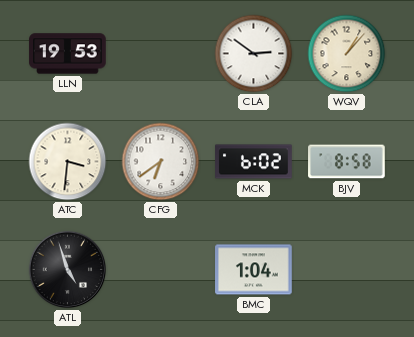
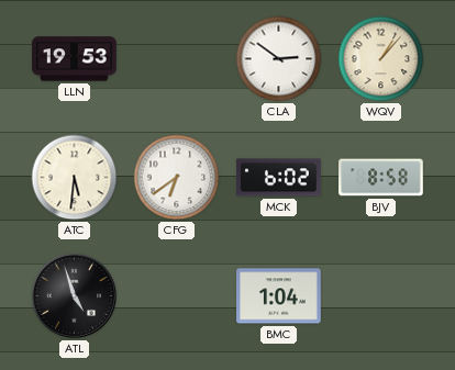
ATC: 3:31 -> 5:31
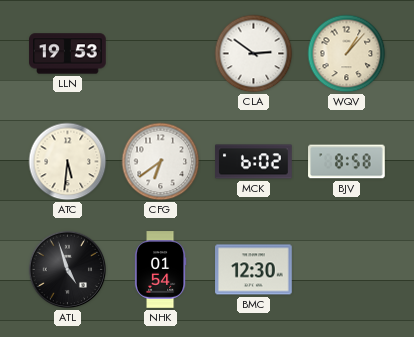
NHK: none -> 01:54
BMC: 1:04 -> 12:30
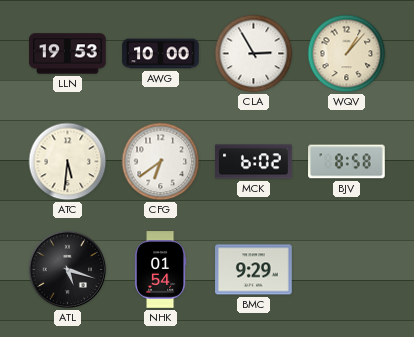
AWG: none -> 10:00
CLA: 2:51 -> 2:55
ATL: 4:57 -> 5:18
BMC: 12:30 -> 9:29
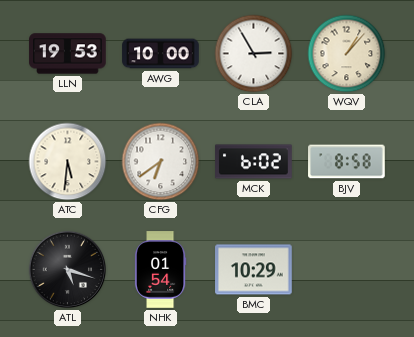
BMC: 9:29 -> 10:29
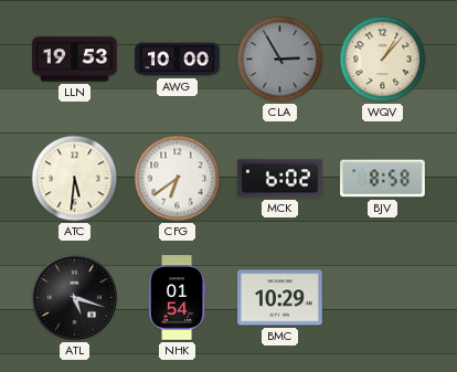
CLA dial: white -> grey
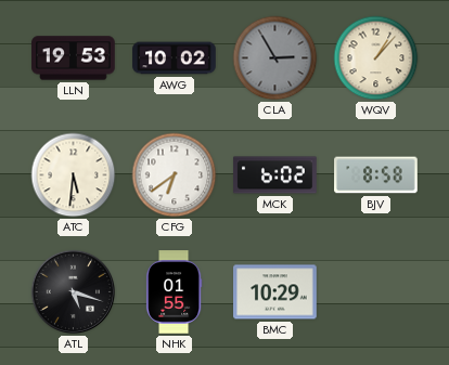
AWG: 10:00 -> 10:02
NHK: 01:54 -> 01:55
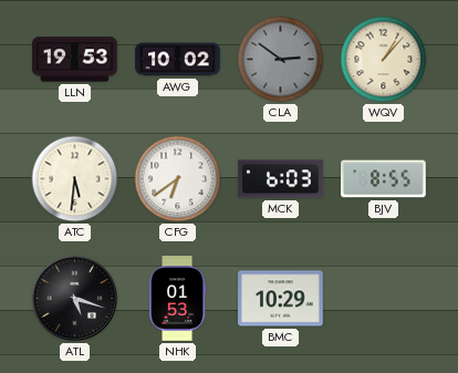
CLA: 2:55 -> 2:51
MCK: 6:02 -> 6:03
BJV: 8:58 -> 8:55
NHK: 01:55 -> 01:53
